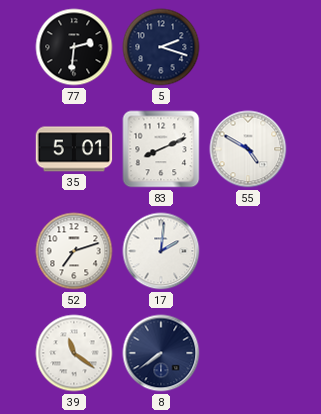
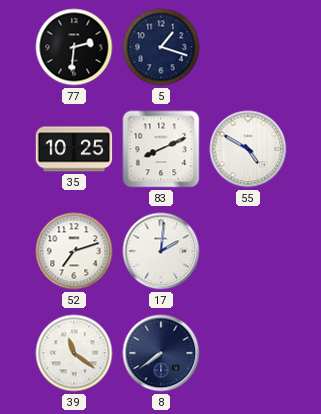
5: 2:18 -> 1:18
35: 5:01 -> 10:25
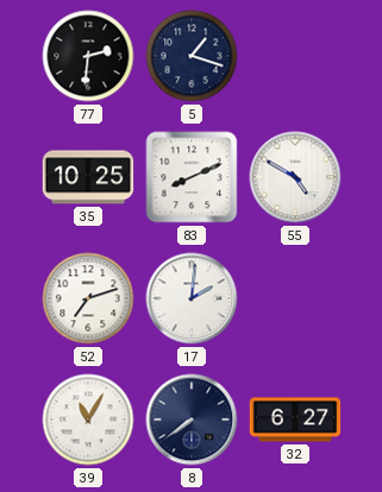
39: 11:21 -> 11:05
32: none -> 6:27
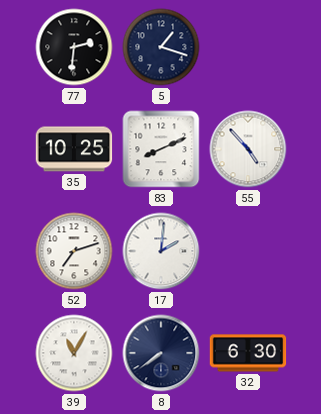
55: 4:50 -> 4:53
32: 6:27 -> 6:30
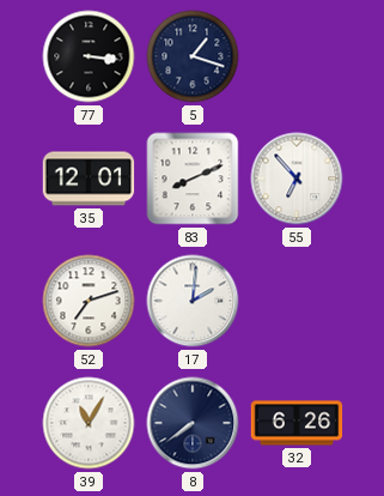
77: 2:31 -> 3:16
35: 10:25 -> 12:01
55: 4:53 -> 6:53
32: 6:30 -> 6:26
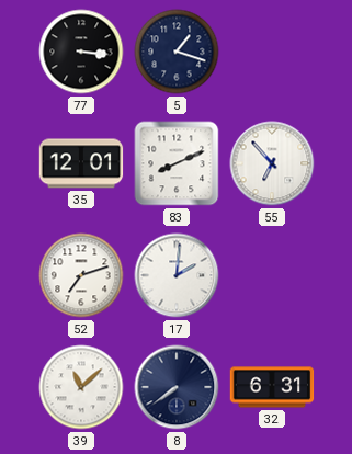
39: 11:05 -> 11:08
32: 6:26 -> 6:31
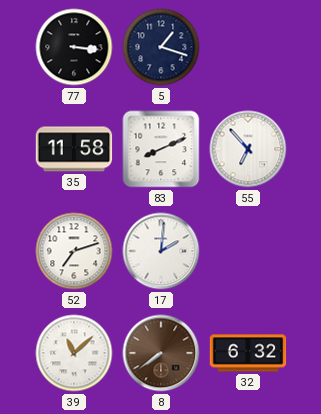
35: 12:01 -> 11:58
8 dial: navy -> brown
32: 6:31 -> 6:32
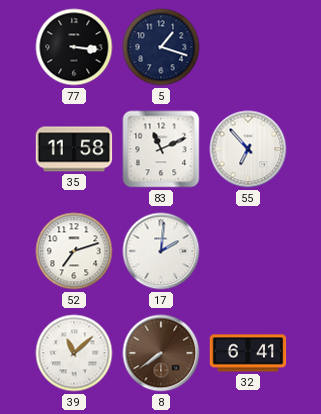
83: 8:11 -> 11:11
32: 6:32 -> 6:41
